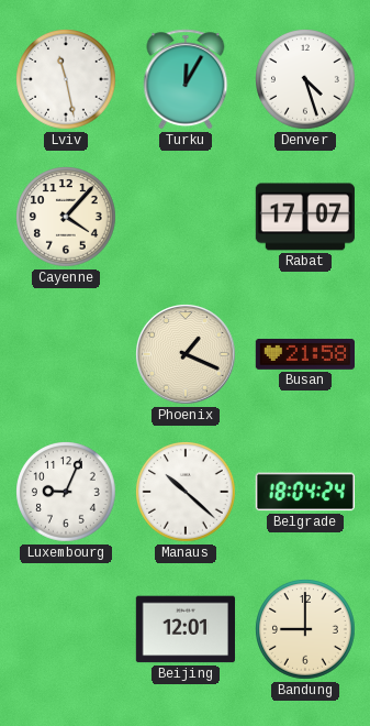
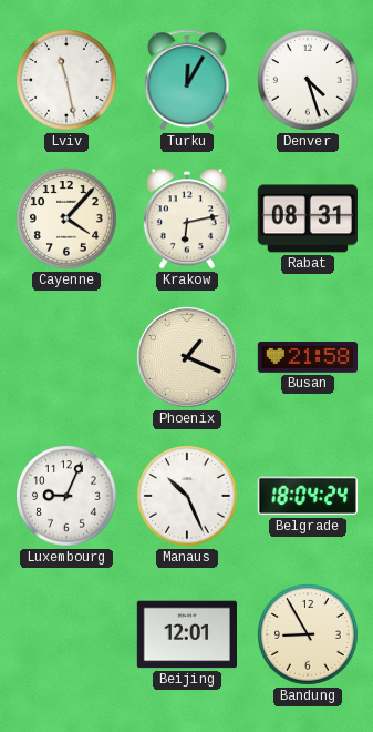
Krakow: none -> 6:13
Rabat: 17:07 -> 08:31
Manaus: 10:22 -> 10:26
Bandung: 9:00 -> 8:55
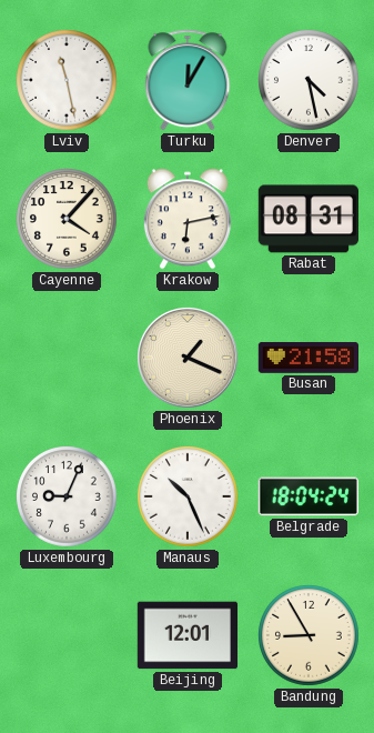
Denver: 4:27 -> 4:28
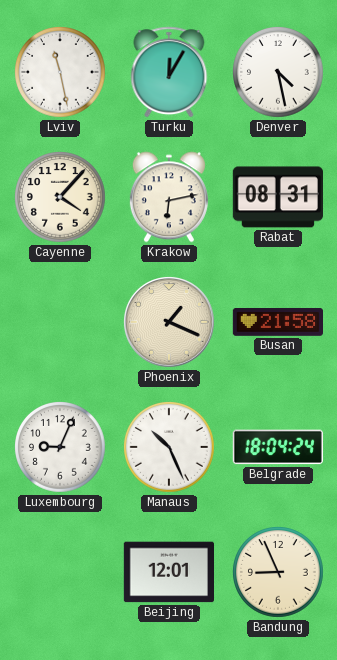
Bandung: 8:55 -> 8:56
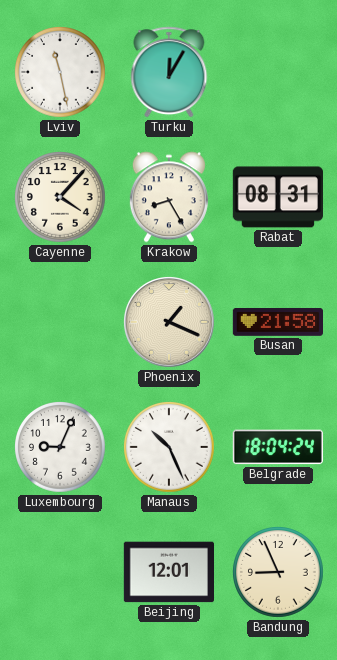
Denver: 4:28 -> none
Krakow: 6:13 -> 8:25
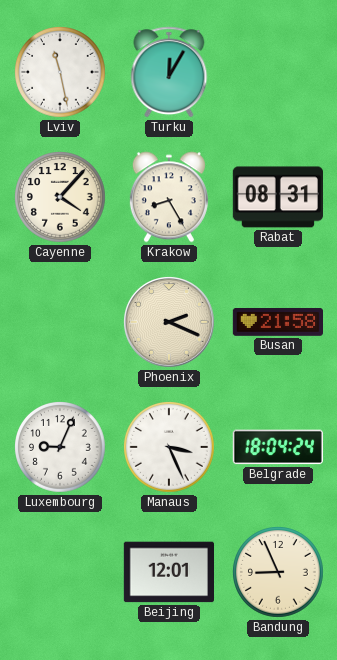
Phoenix: 1:19 -> 2:19
Manaus: 10:26 -> 3:26
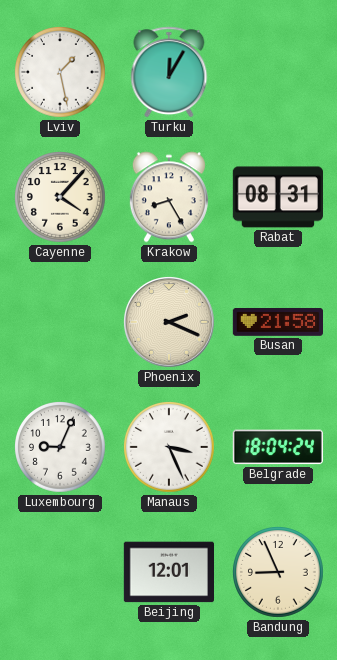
Lviv: 11:28 -> 1:28
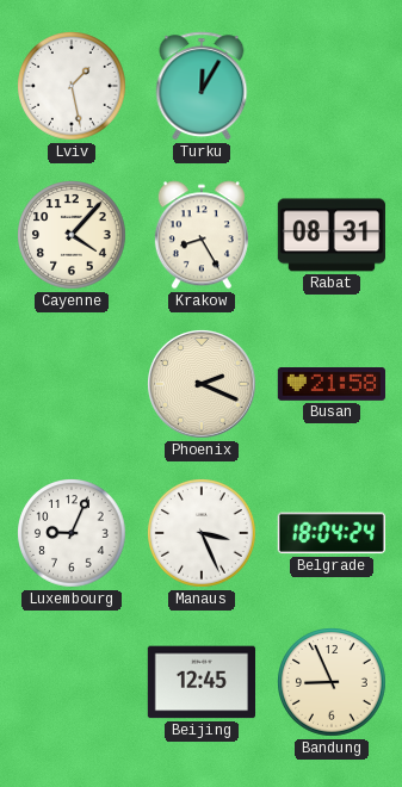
Beijing: 12:01 -> 12:45
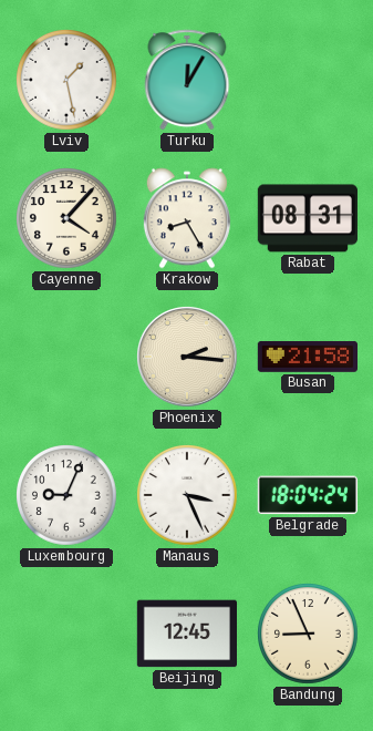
Phoenix: 2:19 -> 2:16
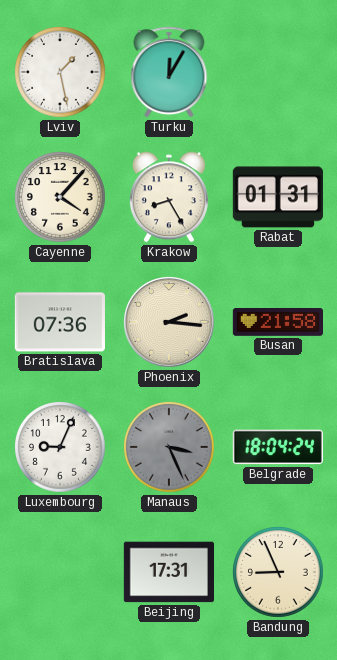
Rabat: 08:31 -> 01:31
Bratislava: none -> 07:36
Manaus dial: white -> grey
Beijing: 12:45 -> 17:31
